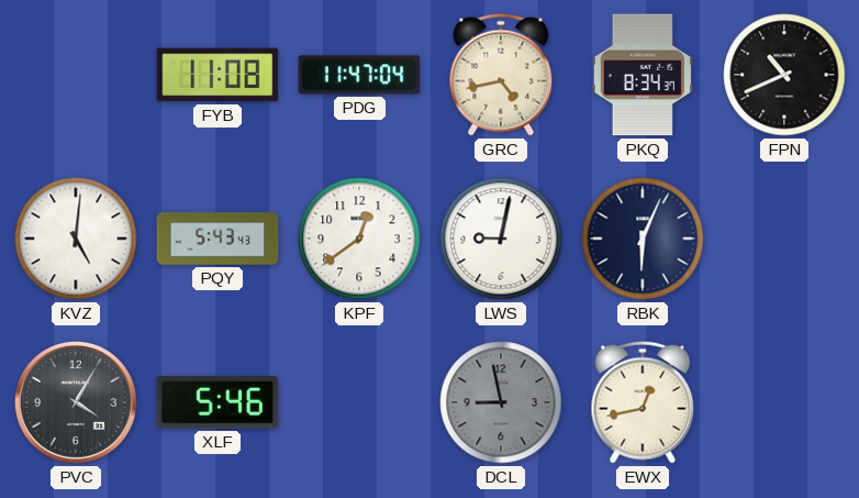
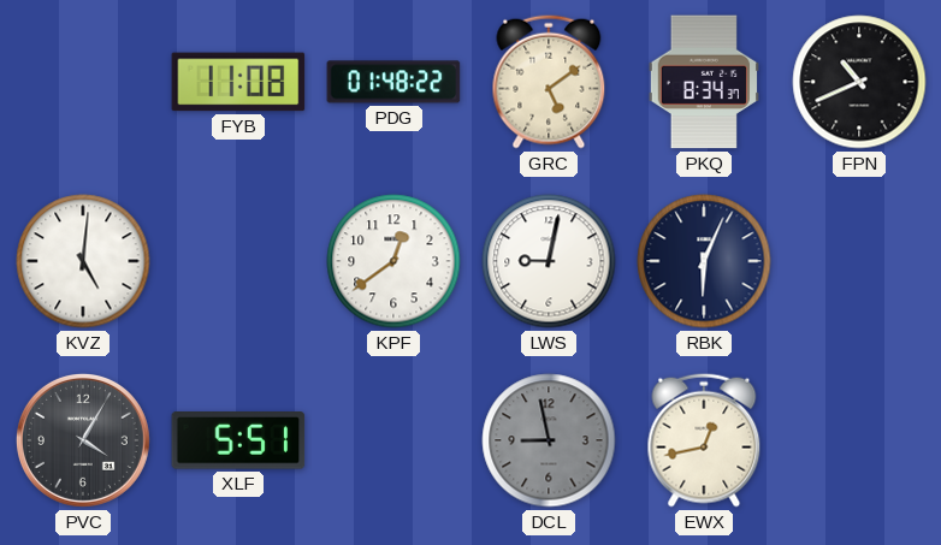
PDG: 11:47 -> 01:48
GRC: 4:43 -> 5:09
PQY: 5:43 -> none
XLF: 5:46 -> 5:51
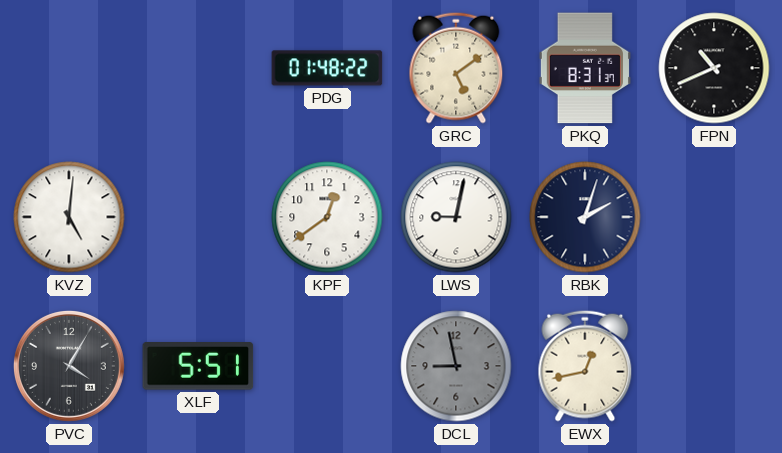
FYB: 11:08 -> none
PKQ: 8:34 -> 8:31
RBK: 6:04 -> 2:03
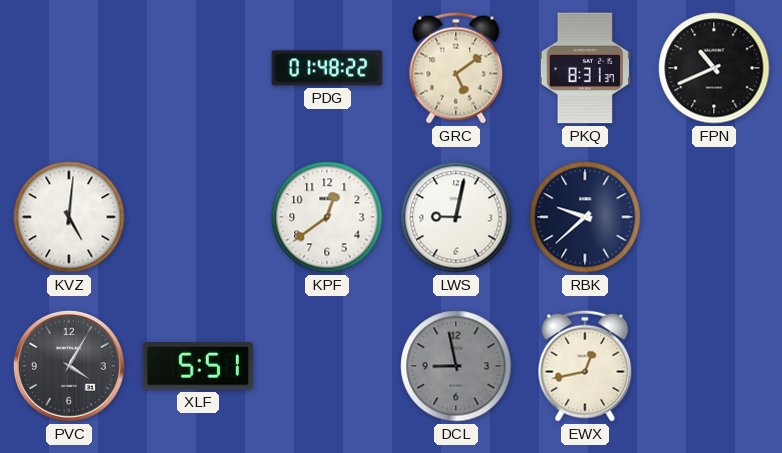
RBK: 2:03 -> 9:38
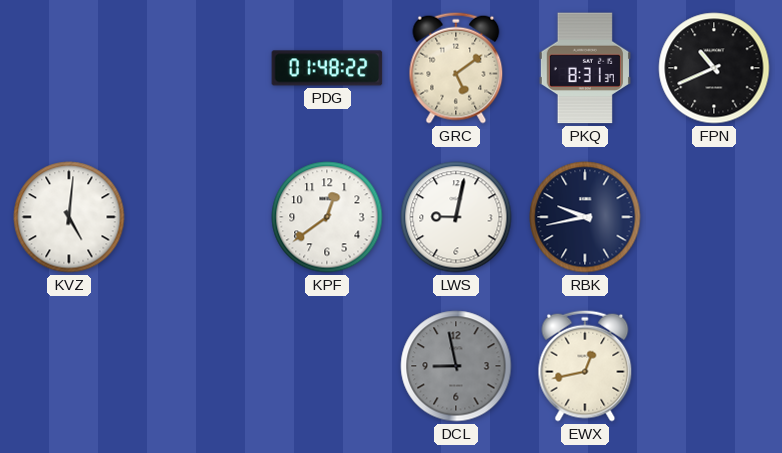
RBK: 9:38 -> 9:43
PVC: 4:05 -> none
XLF: 5:51 -> none
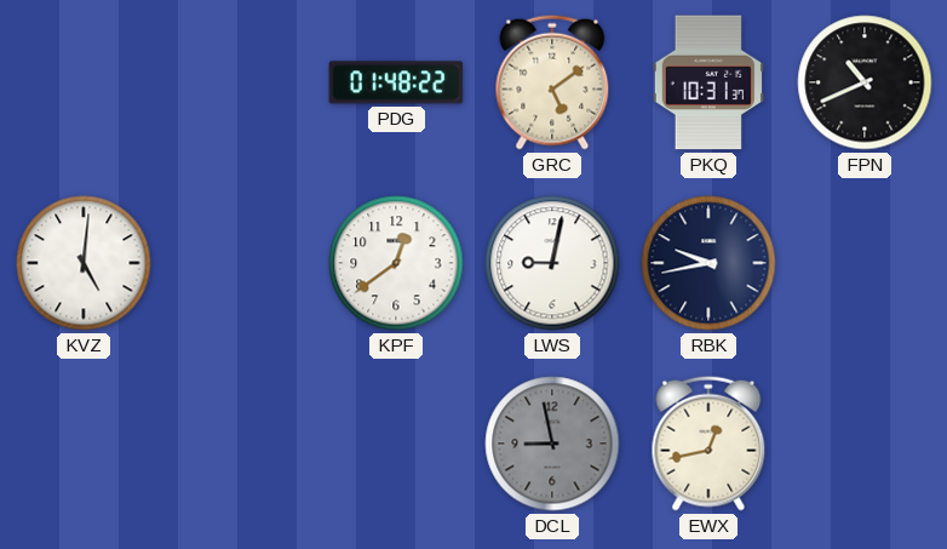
PKQ: 8:31 -> 10:31
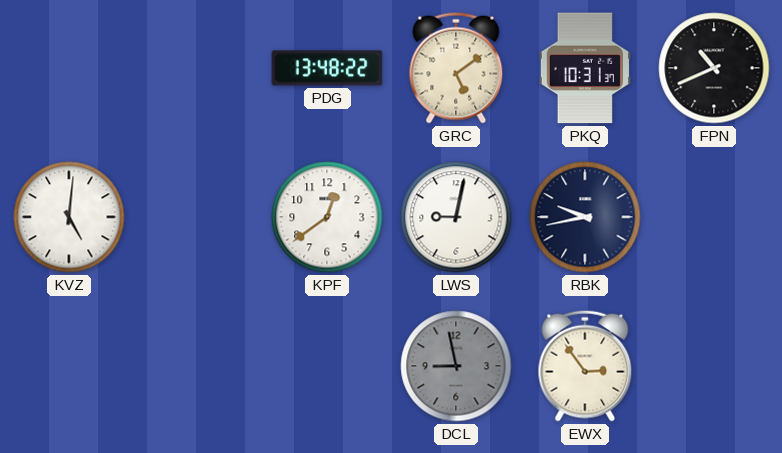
PDG: 01:48 -> 13:48
EWX: 12:43 -> 2:54
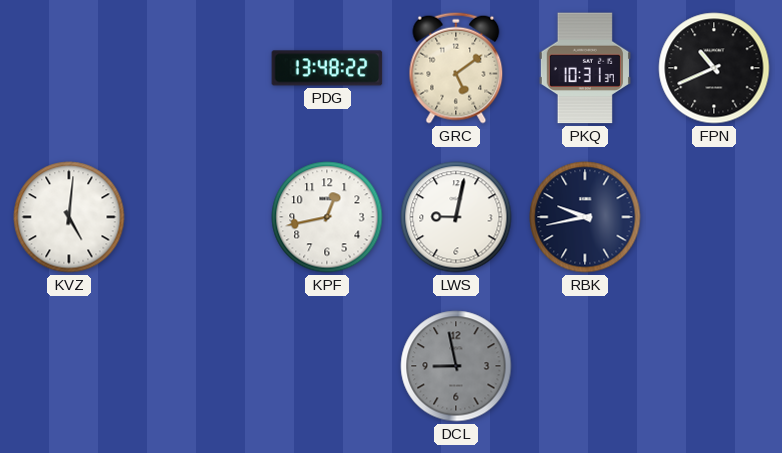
KPF: 12:39 -> 12:43
EWX: 2:54 -> none
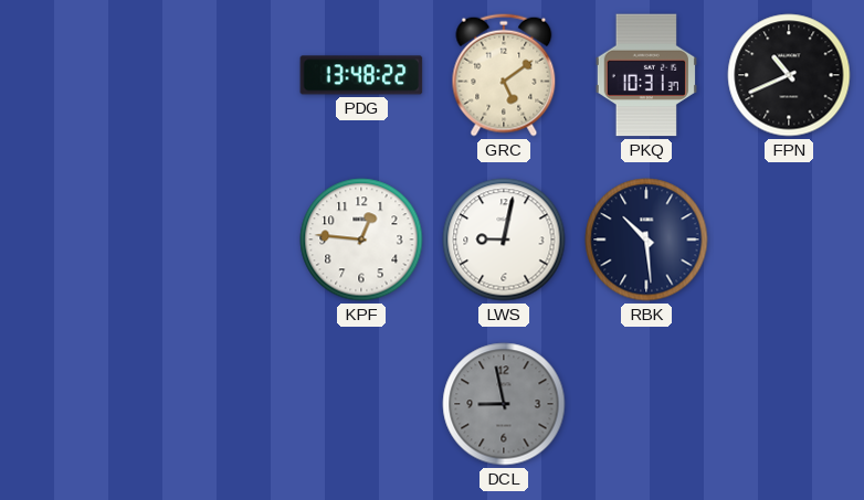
KVZ: 5:01 -> none
KPF: 12:43 -> 12:46
RBK: 9:43 -> 10:29
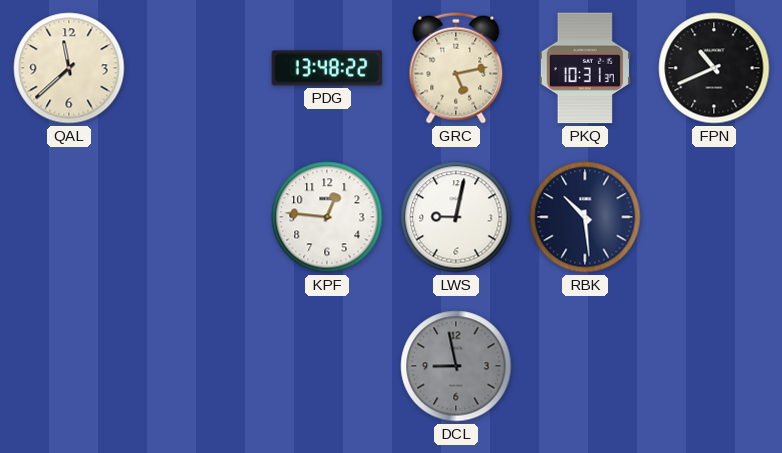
QAL: none -> 11:38
GRC: 5:09 -> 5:13
